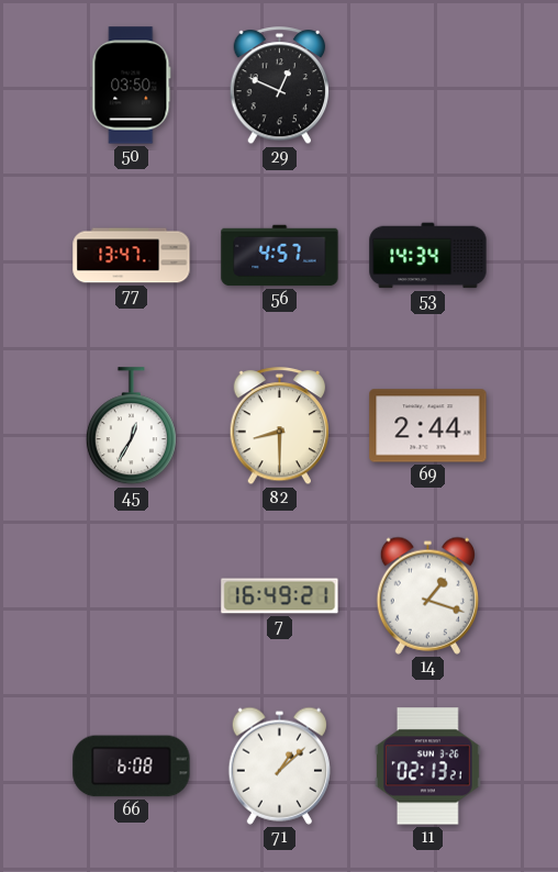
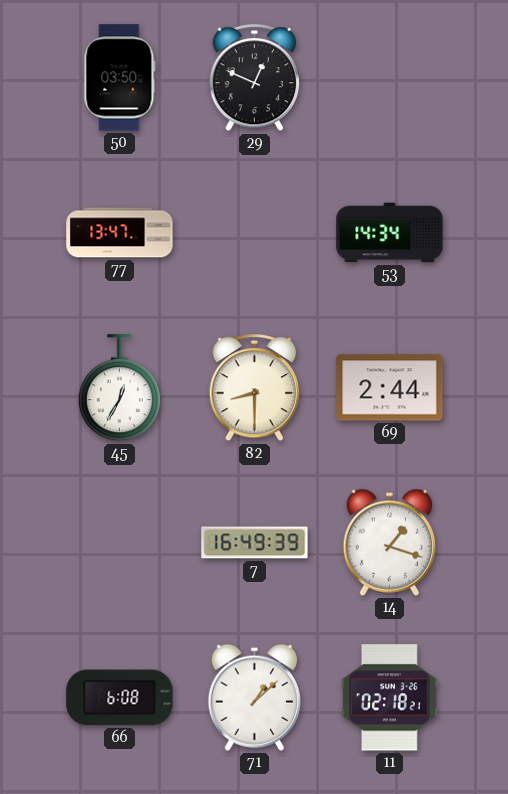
56: 4:57 -> none
7: 16:49:21 -> 16:49:39
11: 02:13 -> 02:18
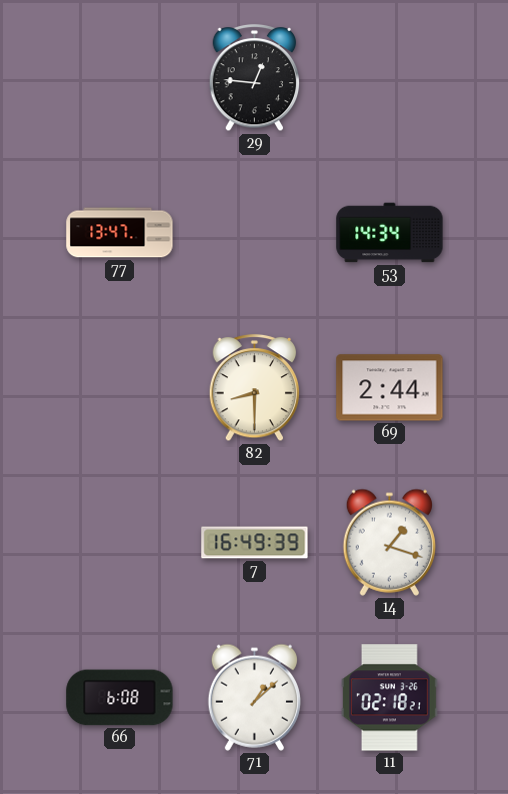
50: 03:50 -> none
29: 12:49 -> 12:46
45: 12:35 -> none
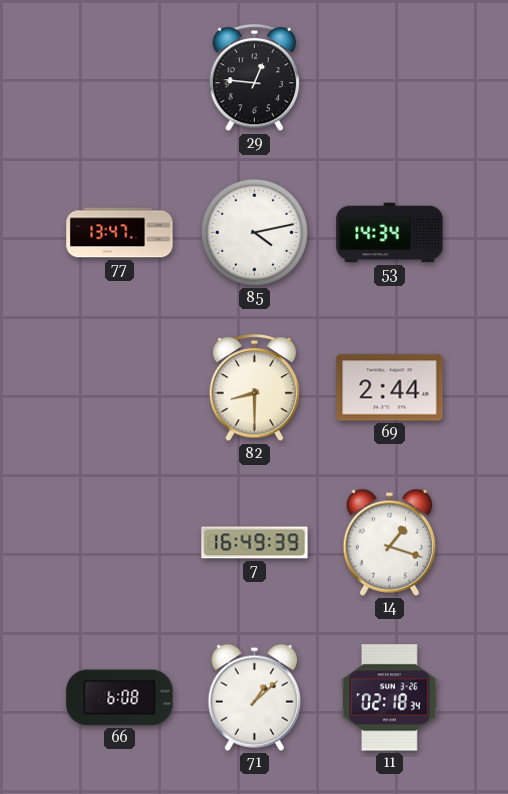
85: none -> 4:13
11: 02:18:21 -> 02:18:34
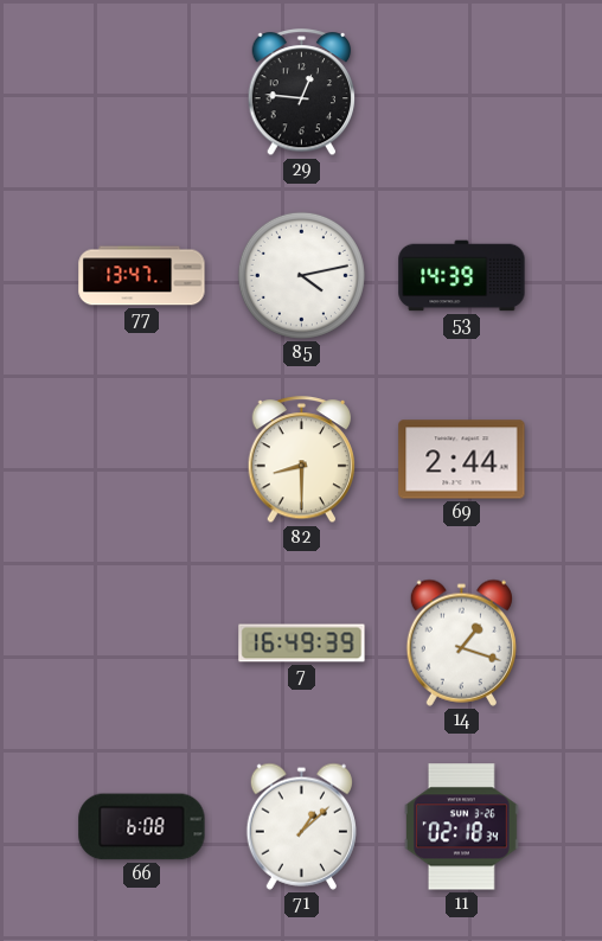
53: 14:34 -> 14:39
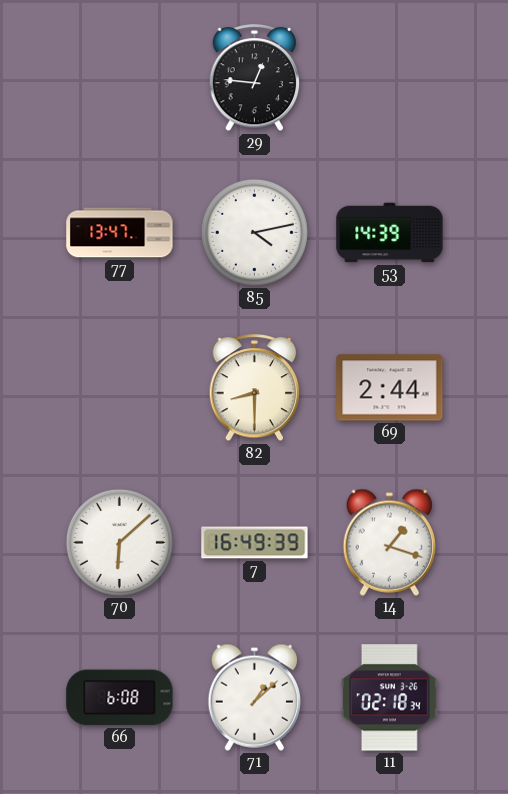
70: none -> 6:08
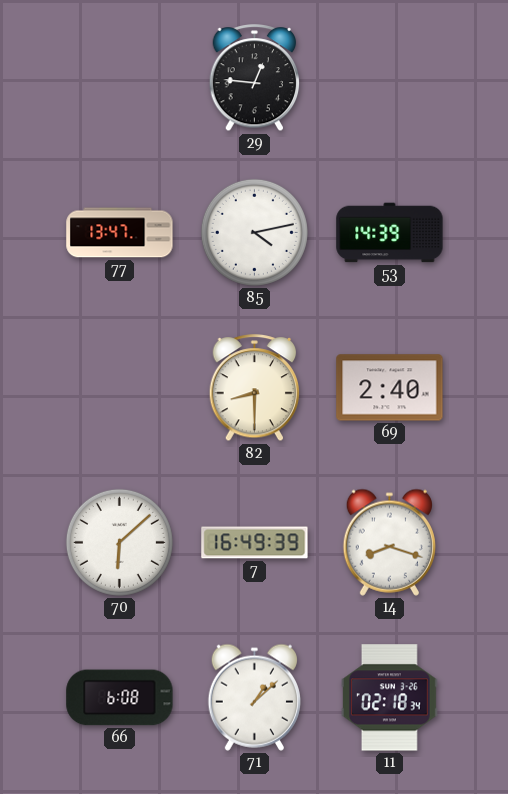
69: 2:44 -> 2:40
14: 1:18 -> 8:18
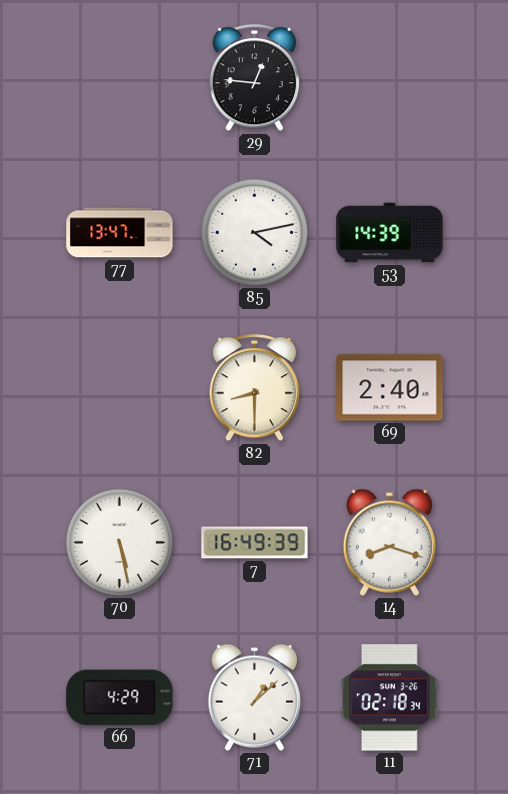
70: 6:08 -> 5:28
66: 6:08 -> 4:29
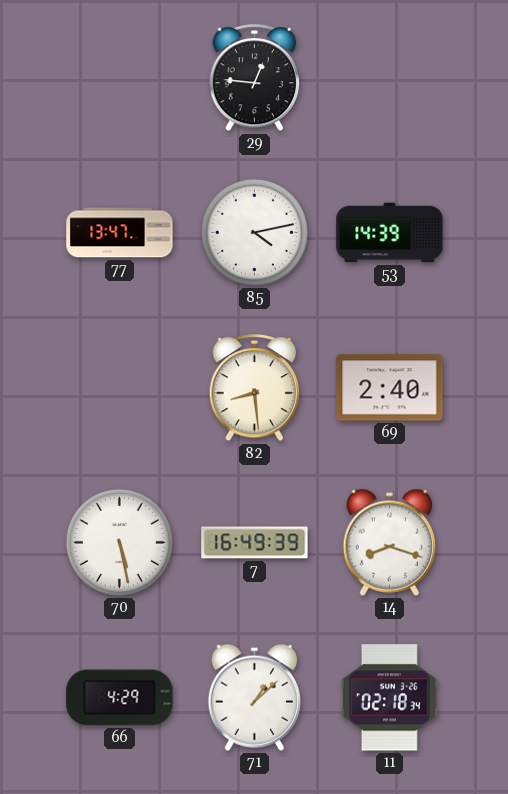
82: 8:30 -> 8:29
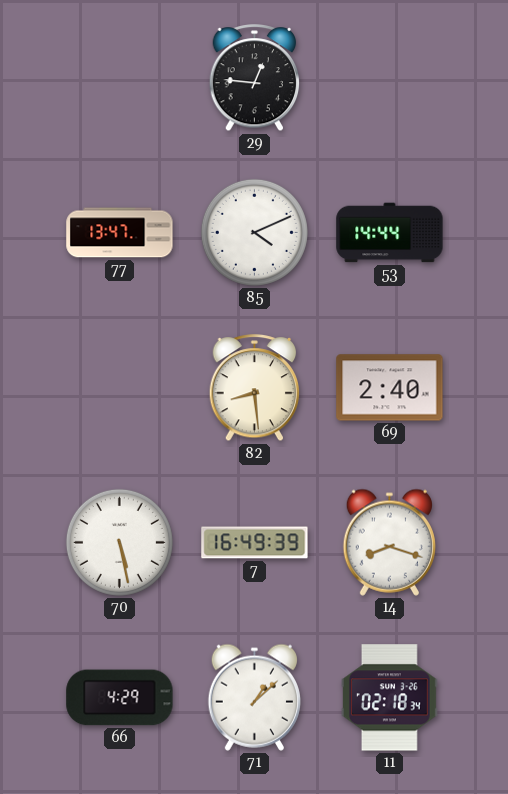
85: 4:13 -> 4:11
53: 14:39 -> 14:44
